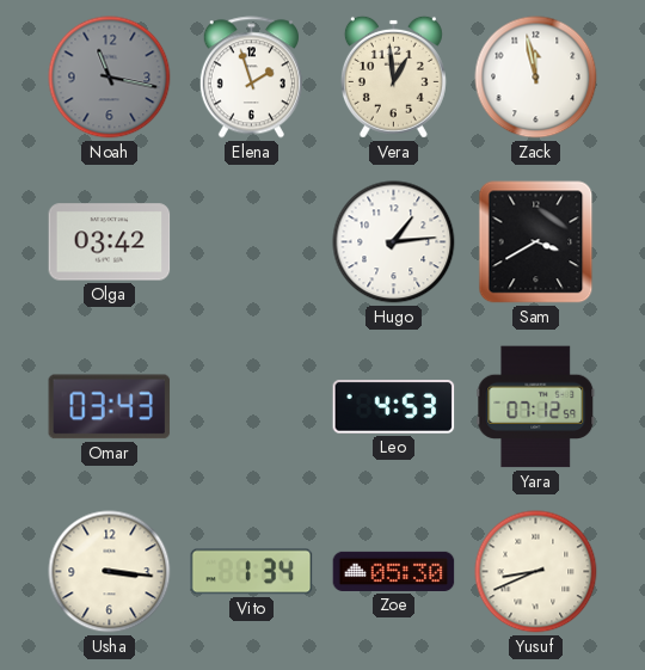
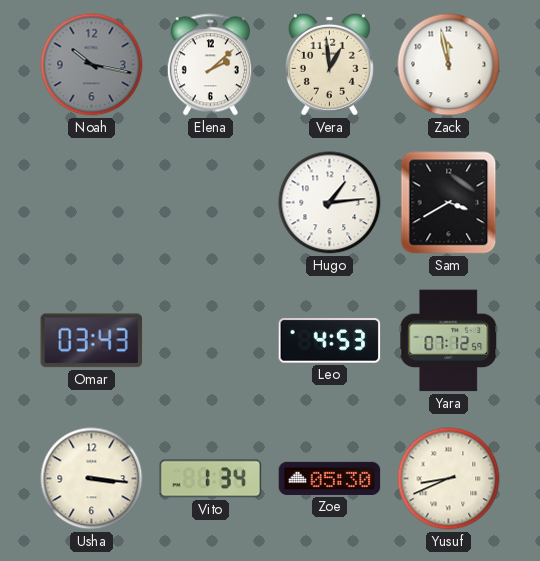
Noah: 11:17 -> 10:17
Elena: 1:57 -> 2:08
Olga: 03:42 -> none
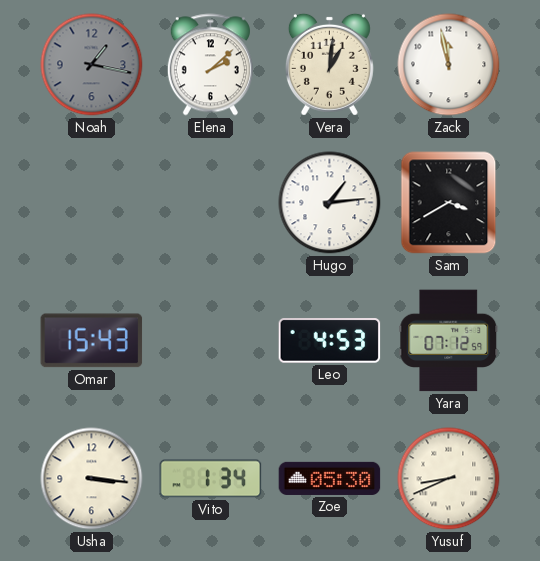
Noah: 10:17 -> 1:17
Vera: 12:59 -> 1:01
Omar: 03:43 -> 15:43
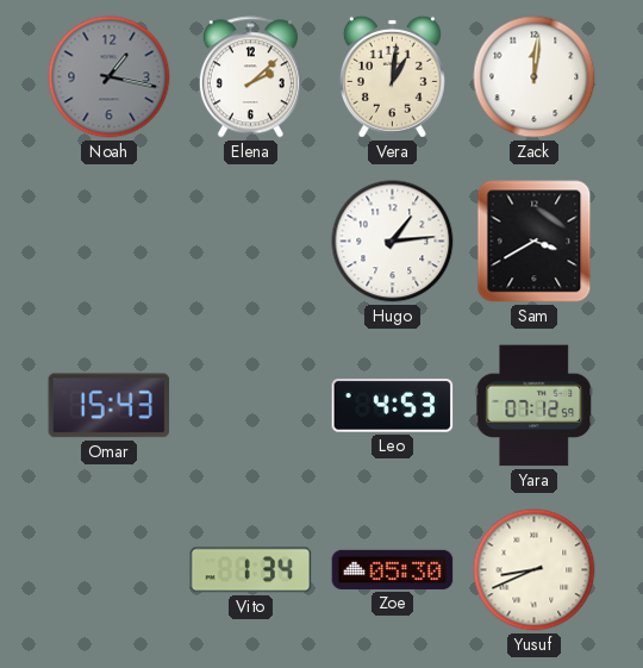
Zack: 11:58 -> 12:01
Usha: 3:16 -> none
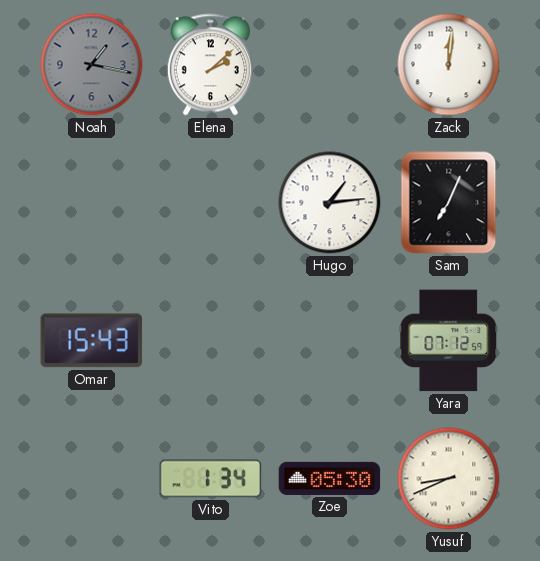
Vera: 1:01 -> none
Sam: 3:40 -> 7:04
Leo: 4:53 -> none
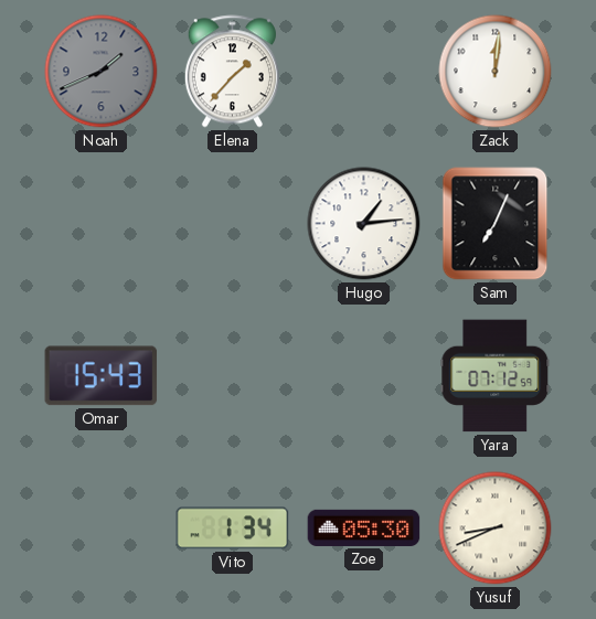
Noah: 1:17 -> 1:41
Elena: 2:08 -> 1:37
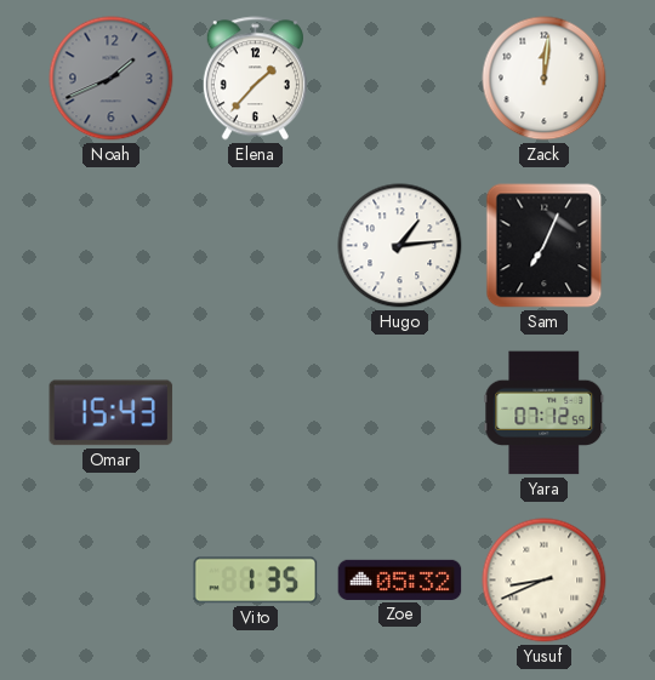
Vito: 1:34 -> 1:35
Zoe: 05:30 -> 05:32
